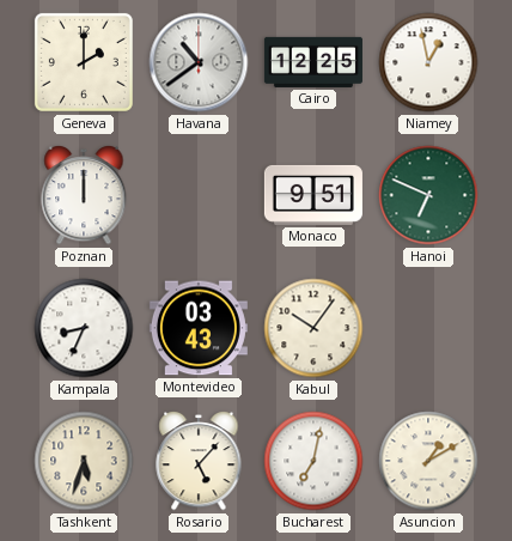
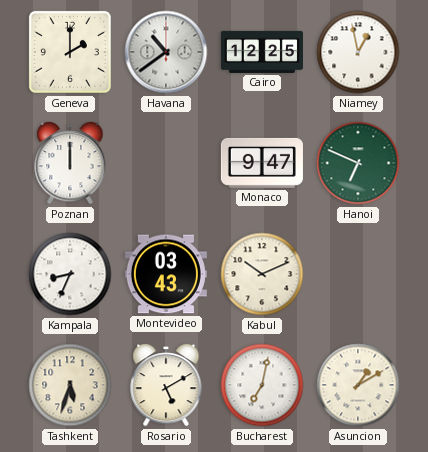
Monaco: 9:51 -> 9:47
Kabul: 10:06 -> 10:11
Rosario: 5:07 -> 5:10
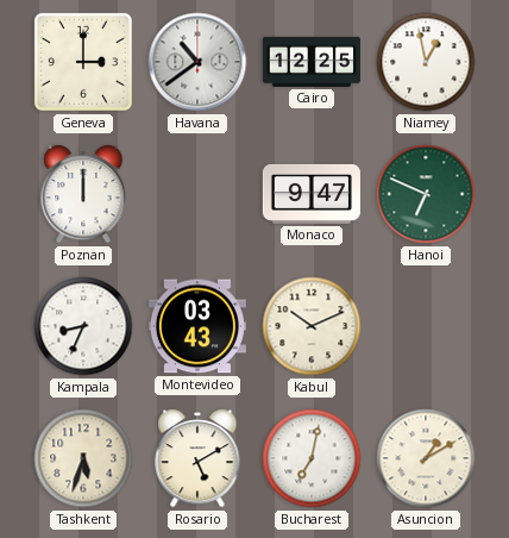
Geneva: 2:00 -> 3:00
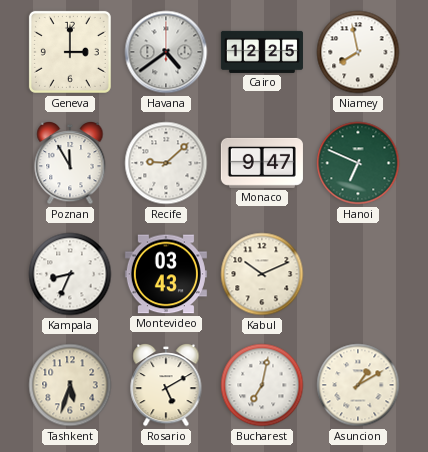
Havana: 10:39 -> 4:39
Niamey: 12:58 -> 7:58
Poznan: 12:00 -> 11:55
Recife: none -> 9:08
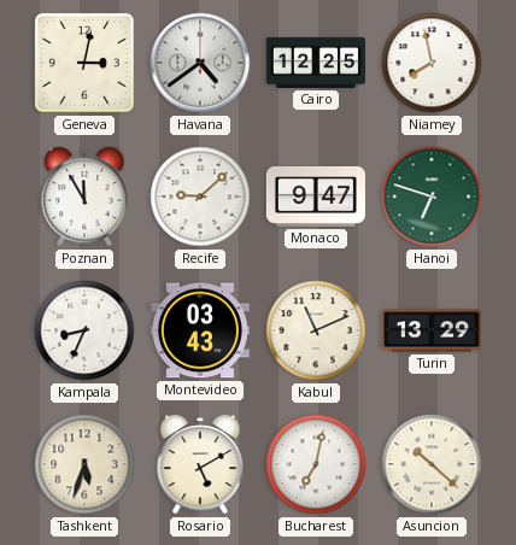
Geneva: 3:00 -> 3:02
Hanoi: 6:49 -> 6:48
Kabul: 10:11 -> 11:11
Turin: none -> 13:29
Asuncion: 1:10 -> 10:22
